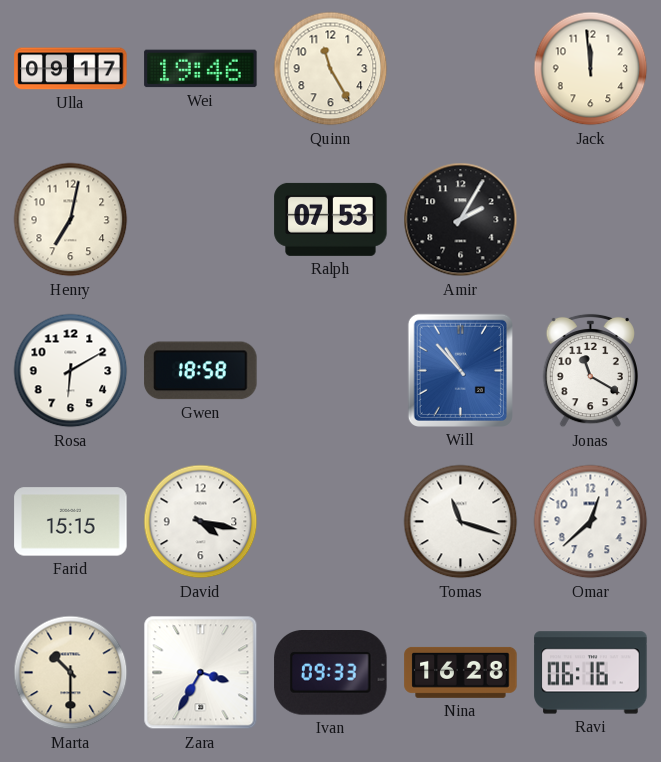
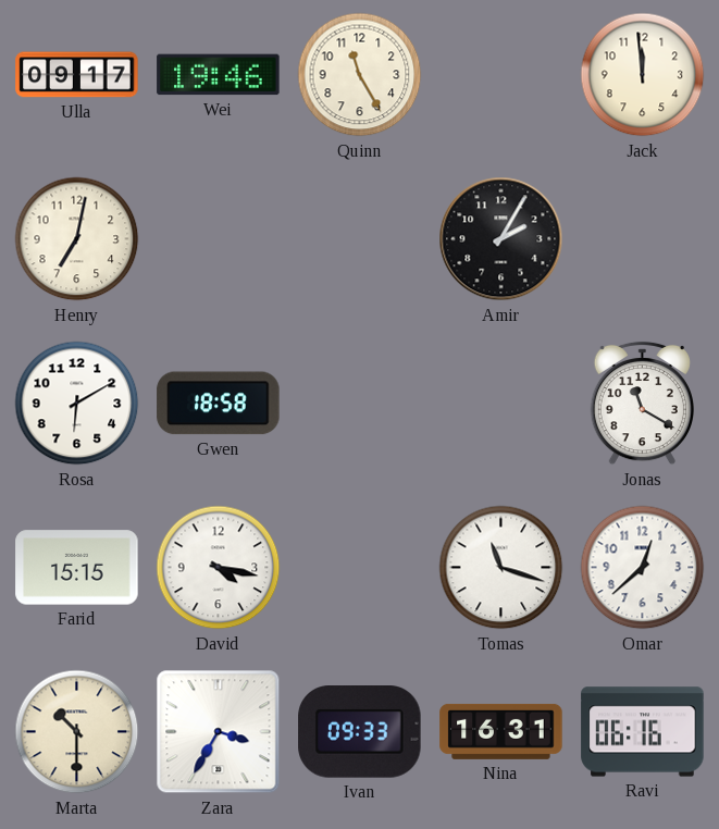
Ralph: 07:53 -> none
Will: 10:53 -> none
Nina: 16:28 -> 16:31
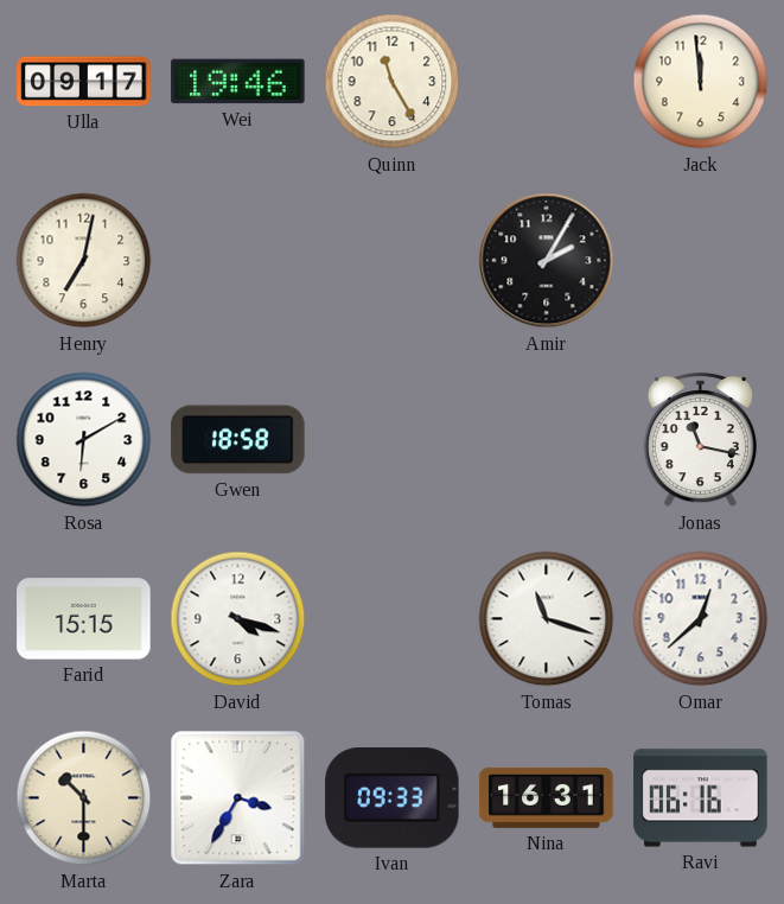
Jonas: 11:20 -> 11:17
David: 4:17 -> 4:18
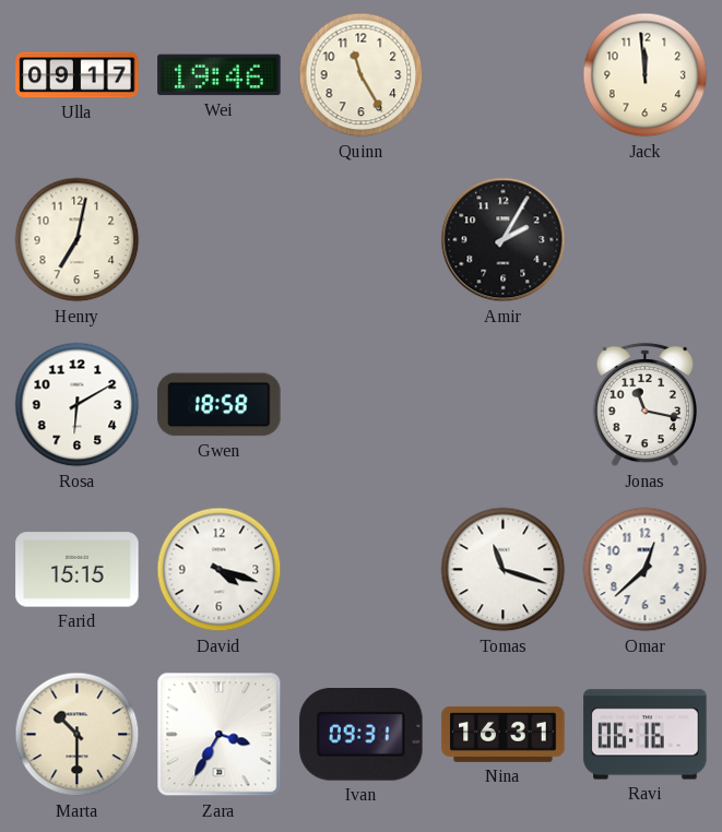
Ivan: 09:33 -> 09:31
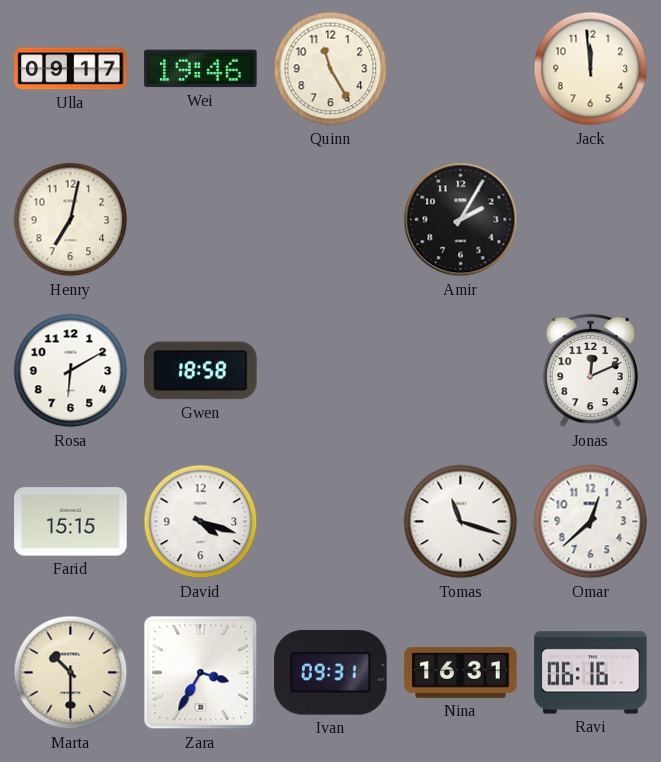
Jonas: 11:17 -> 12:11
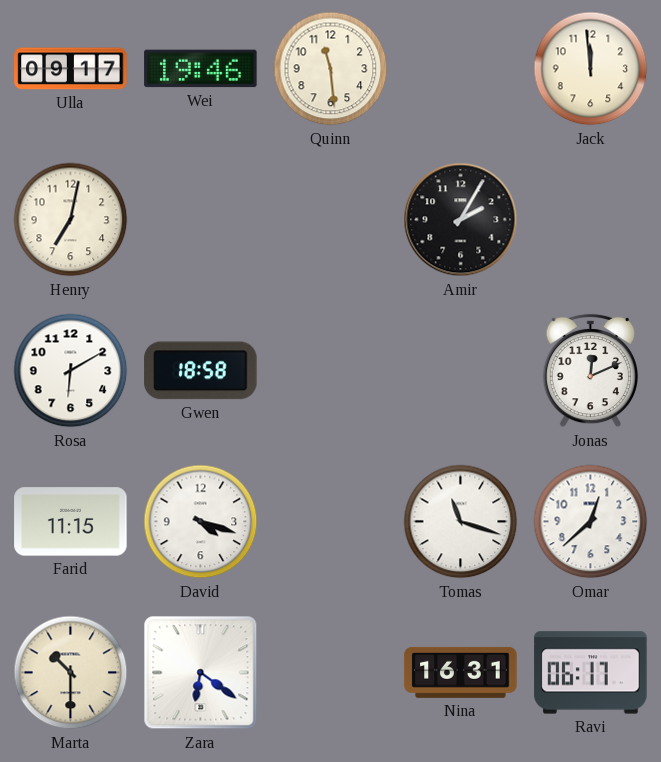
Quinn: 11:25 -> 11:29
Farid: 15:15 -> 11:15
Zara: 3:35 -> 6:21
Ivan: 09:31 -> none
Ravi: 06:16 -> 06:17
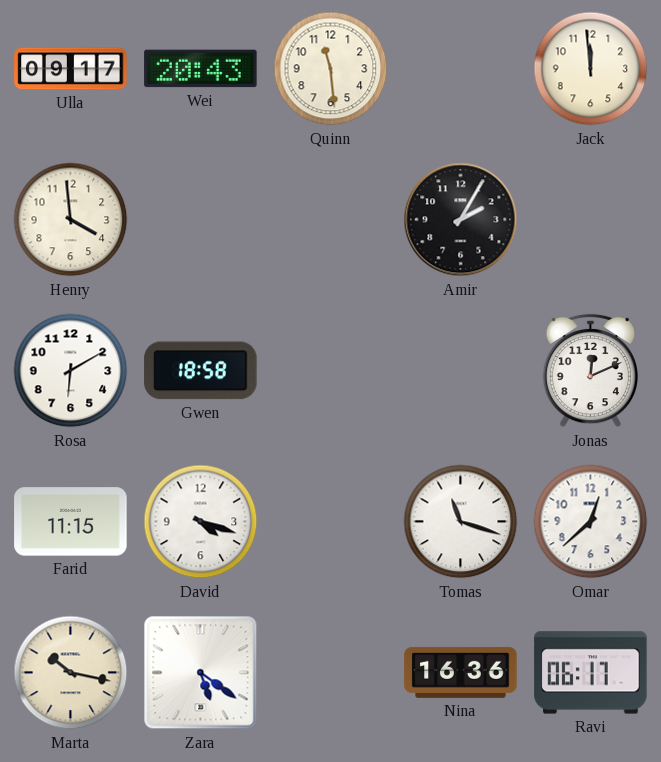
Wei: 19:46 -> 20:43
Henry: 7:02 -> 3:59
Marta: 10:30 -> 10:17
Zara: 6:21 -> 5:21
Nina: 16:31 -> 16:36
